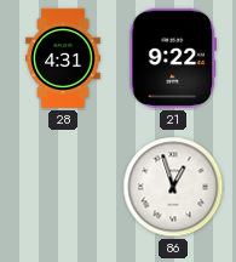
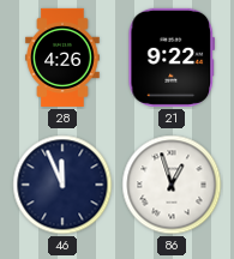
28: 4:31 -> 4:26
46: none -> 11:56
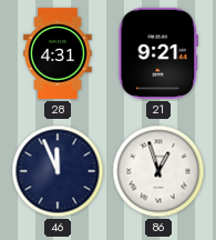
28: 4:26 -> 4:31
21: 9:22 -> 9:21
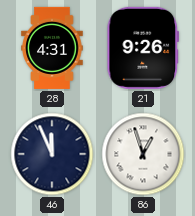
21: 9:21 -> 9:26
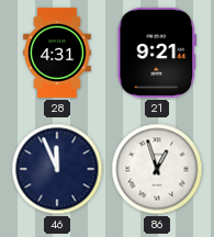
21: 9:26 -> 9:21
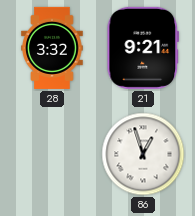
28: 4:31 -> 3:32
46: 11:56 -> none
